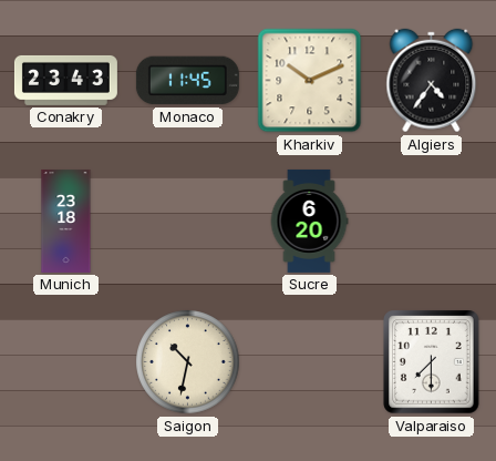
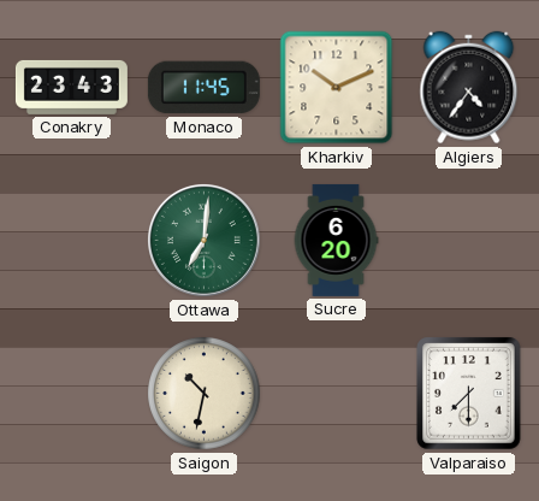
Munich: 23:18 -> none
Ottawa: none -> 7:01
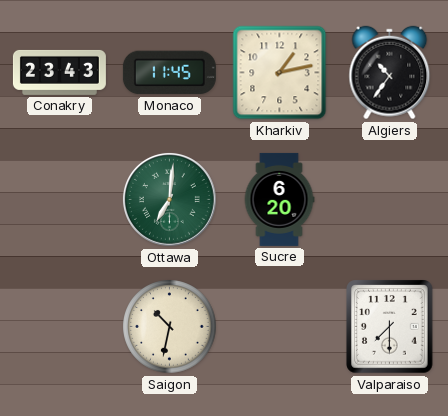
Kharkiv: 10:11 -> 1:13
Algiers: 4:36 -> 10:36
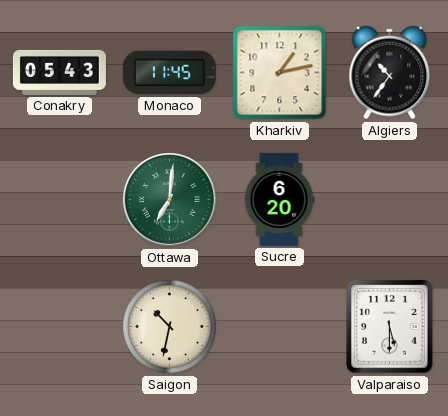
Conakry: 23:43 -> 05:43
Valparaiso: 7:30 -> 5:30
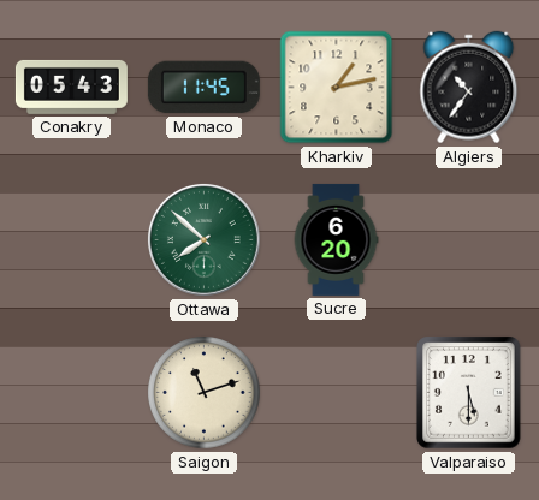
Ottawa: 7:01 -> 7:52
Saigon: 10:32 -> 11:12
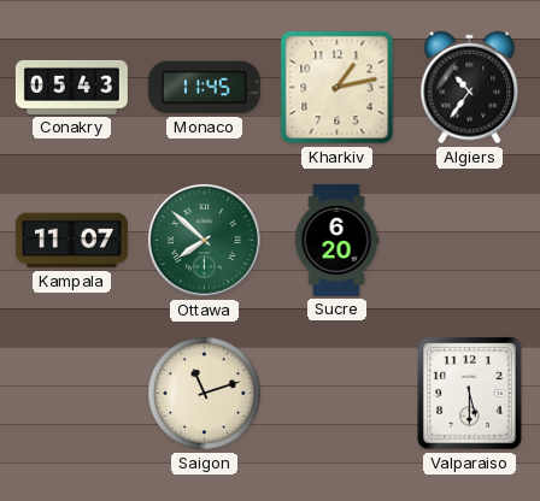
Kampala: none -> 11:07
